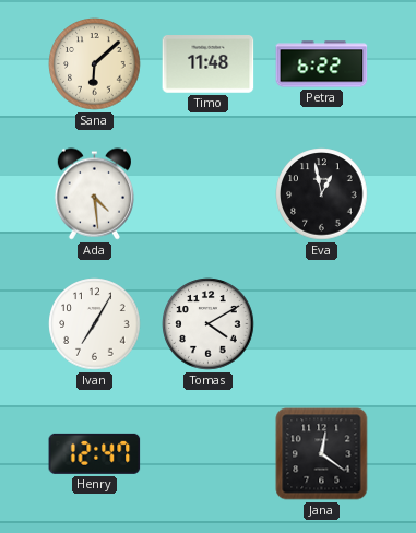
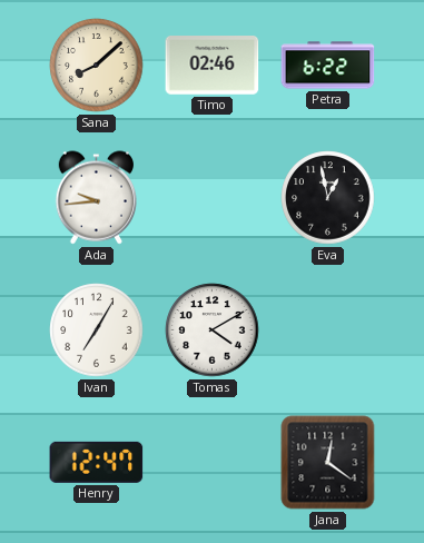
Sana: 6:08 -> 8:08
Timo: 11:48 -> 02:46
Ada: 4:29 -> 9:44
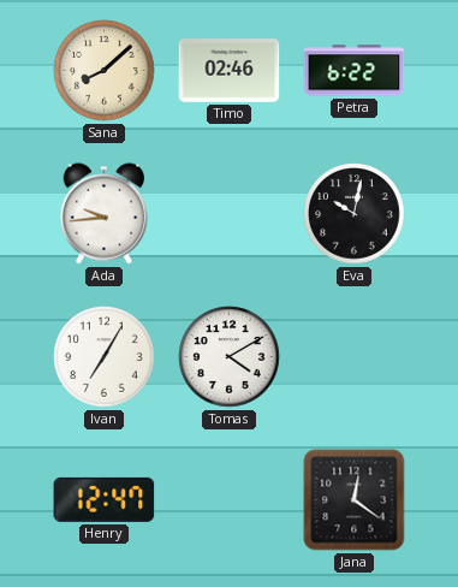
Eva: 12:58 -> 10:02
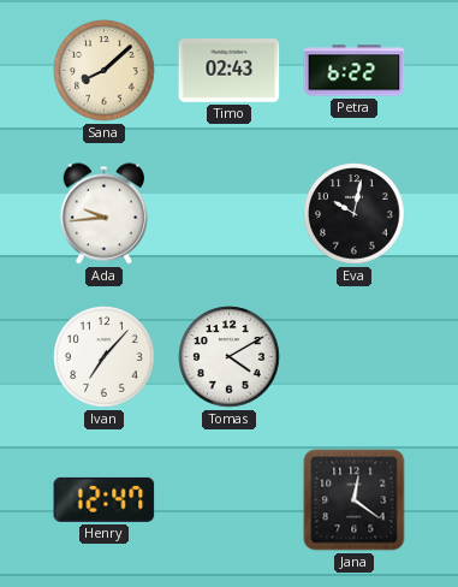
Timo: 02:46 -> 02:43
Ivan: 7:05 -> 7:07
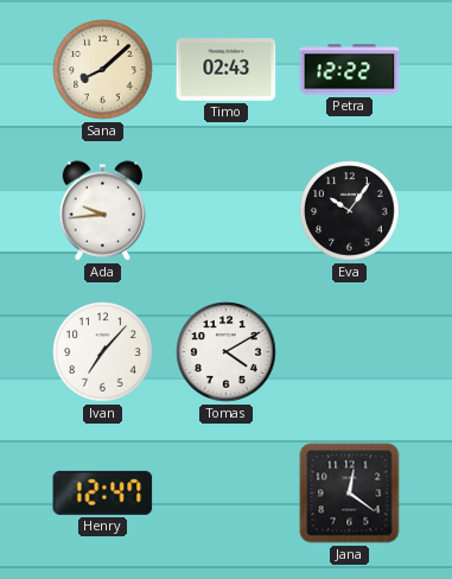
Petra: 6:22 -> 12:22
Eva: 10:02 -> 10:06
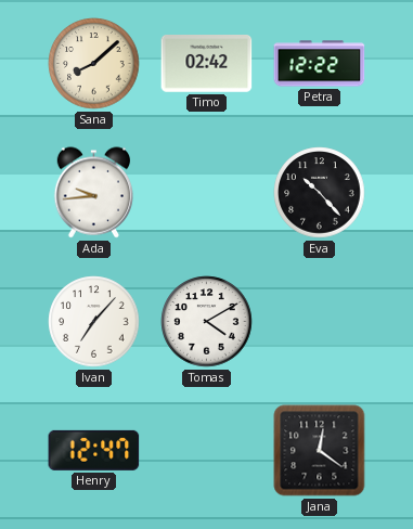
Timo: 02:43 -> 02:42
Eva: 10:06 -> 10:23
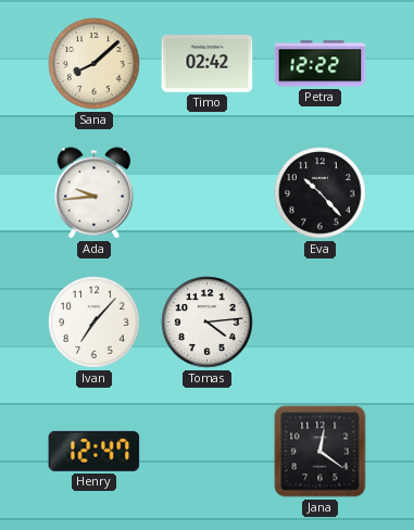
Tomas: 4:10 -> 4:14
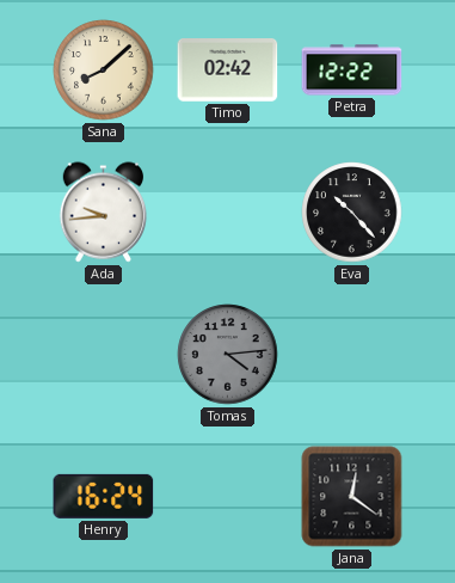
Ivan: 7:07 -> none
Tomas dial: white -> grey
Henry: 12:47 -> 16:24
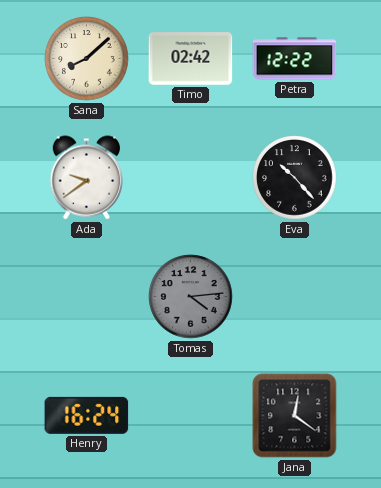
Ada: 9:44 -> 9:39
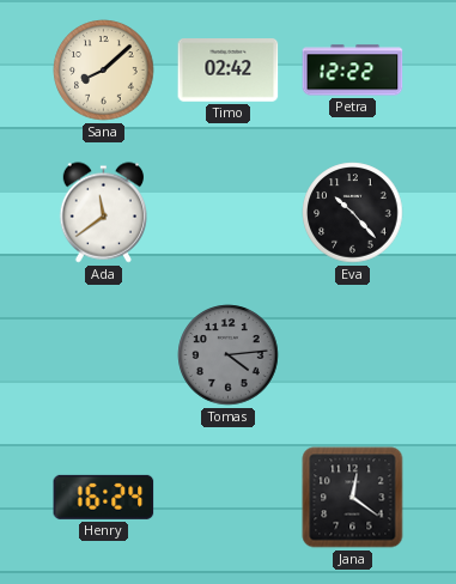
Ada: 9:39 -> 11:39
